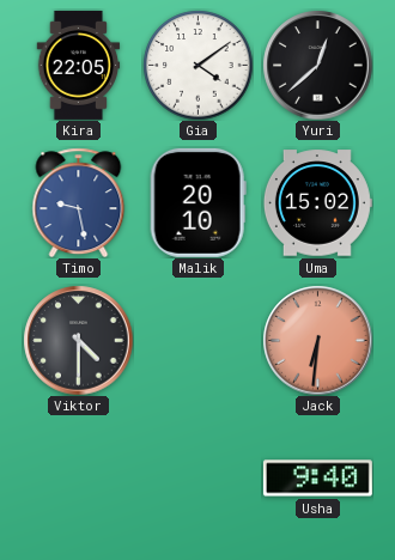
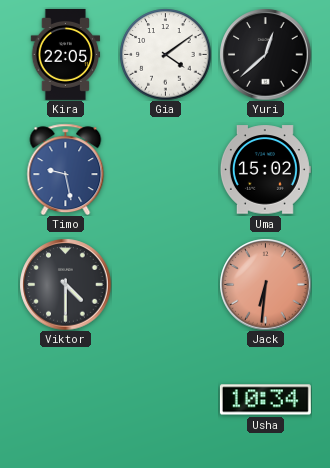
Malik: 20:10 -> none
Usha: 9:40 -> 10:34
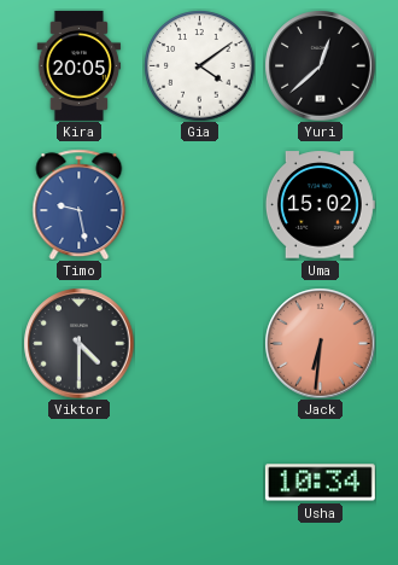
Kira: 22:05 -> 20:05
